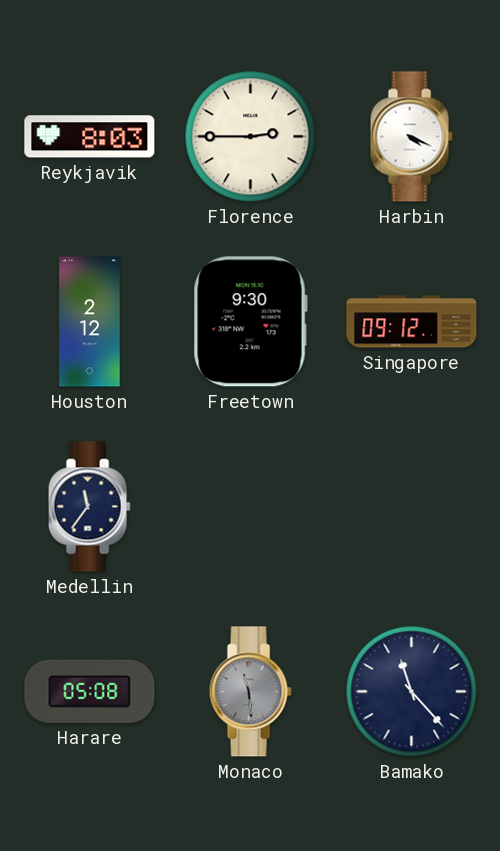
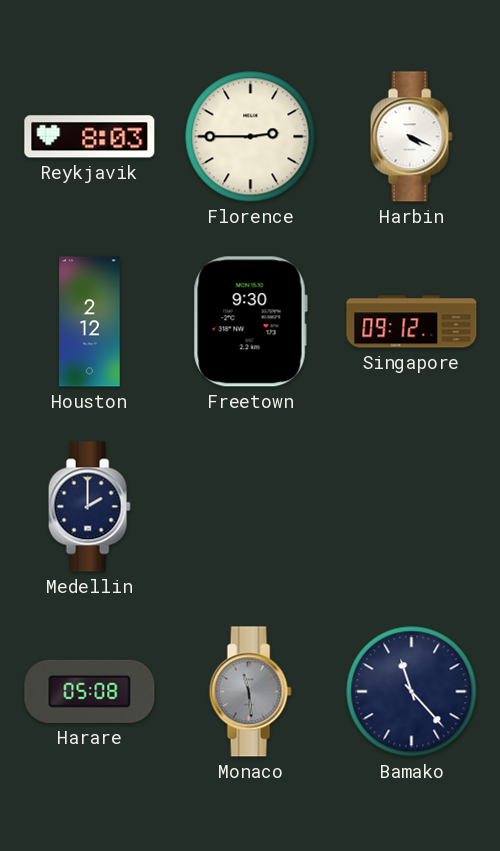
Medellin: 11:36 -> 2:00
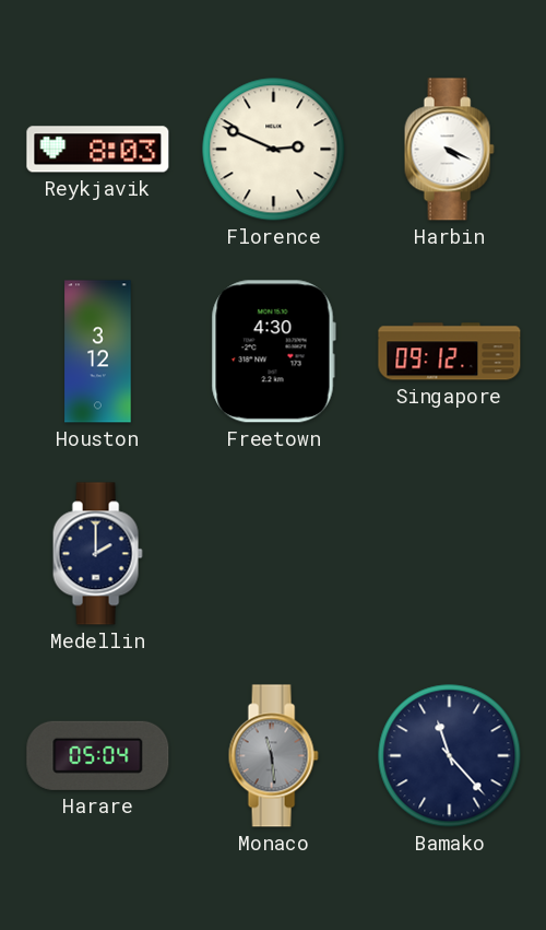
Florence: 2:45 -> 2:49
Houston: 2:12 -> 3:12
Freetown: 9:30 -> 4:30
Harare: 05:08 -> 05:04
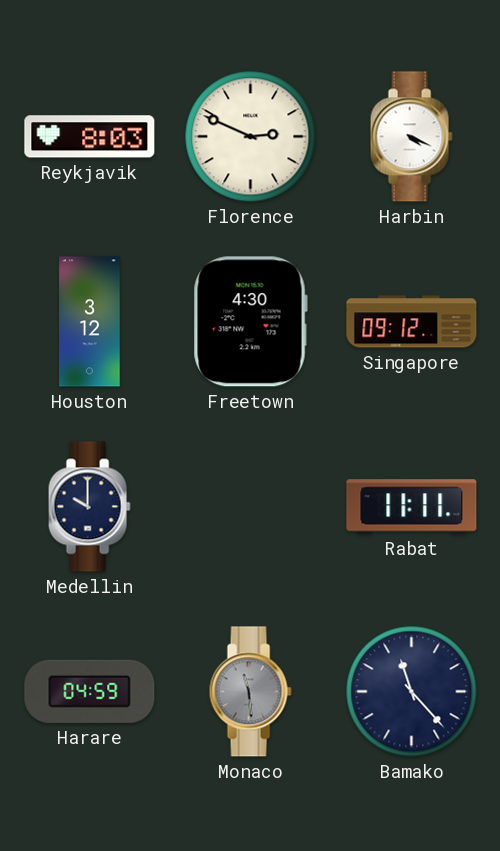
Medellin: 2:00 -> 10:00
Rabat: none -> 11:11
Harare: 05:04 -> 04:59
